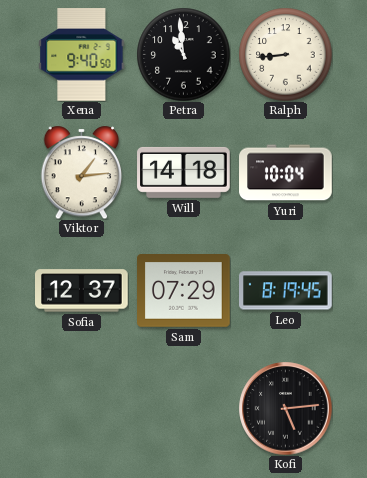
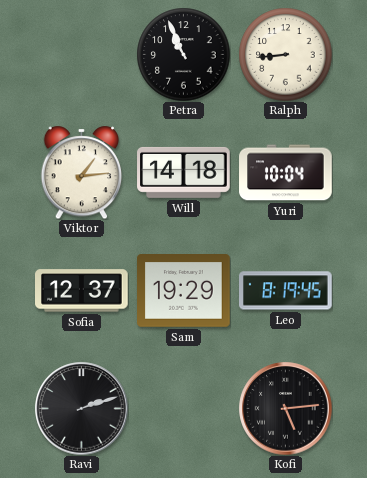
Xena: 9:40 -> none
Petra: 10:59 -> 10:56
Sam: 07:29 -> 19:29
Ravi: none -> 2:12
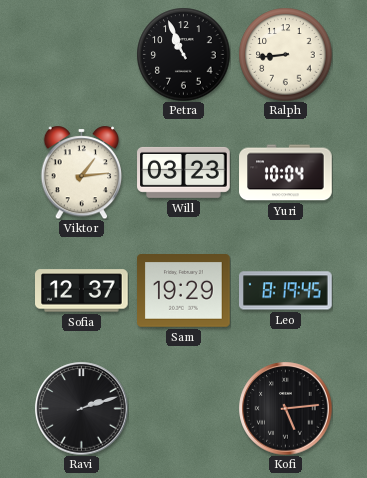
Will: 14:18 -> 03:23
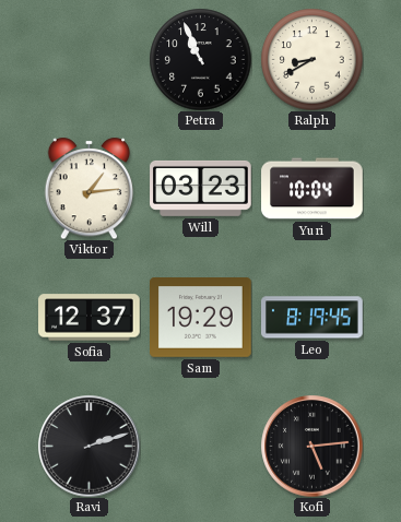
Ralph: 8:44 -> 8:40
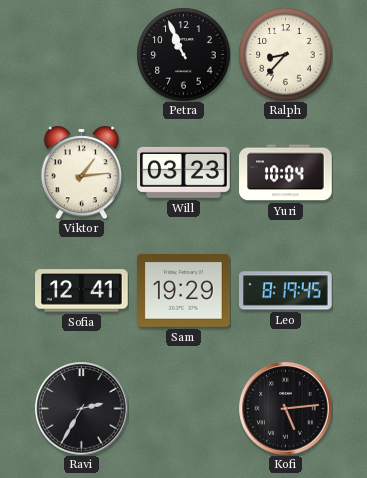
Ralph: 8:40 -> 8:37
Sofia: 12:37 -> 12:41
Ravi: 2:12 -> 2:35
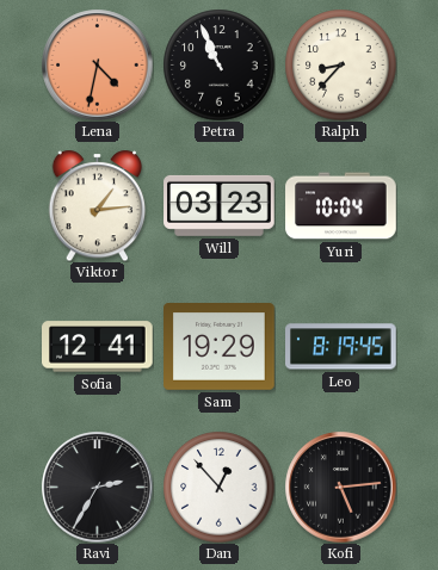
Lena: none -> 4:32
Dan: none -> 12:53
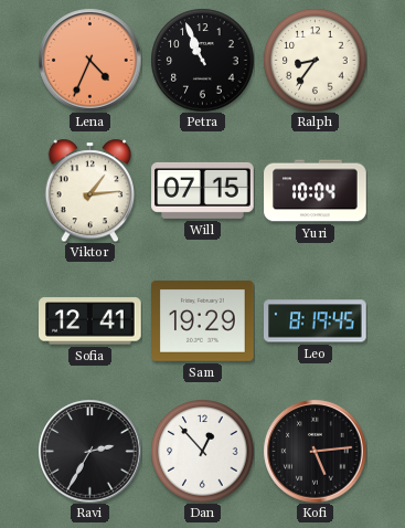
Lena: 4:32 -> 4:34
Ralph: 8:37 -> 8:36
Will: 03:23 -> 07:15
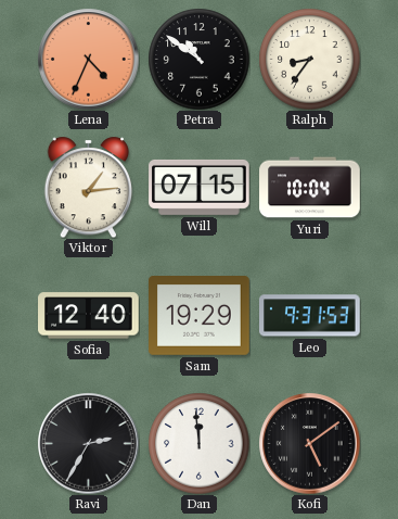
Petra: 10:56 -> 10:51
Sofia: 12:41 -> 12:40
Leo: 8:19 -> 9:31
Dan: 12:53 -> 11:59
Kofi: 5:14 -> 5:09
